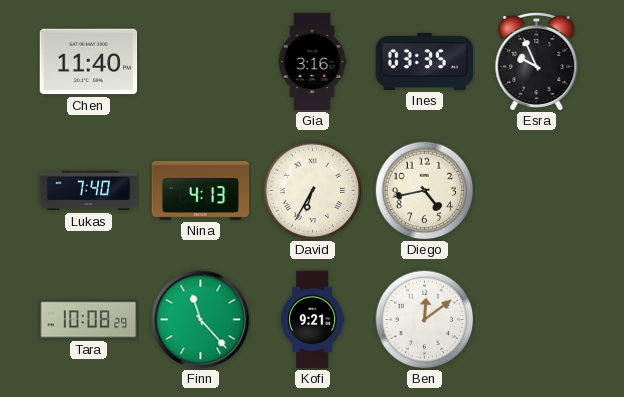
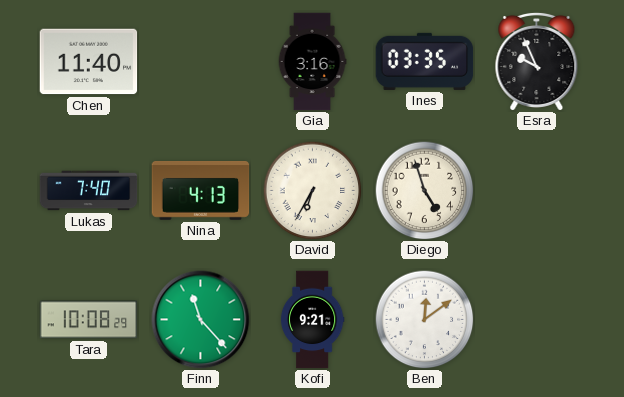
Diego: 4:43 -> 4:57
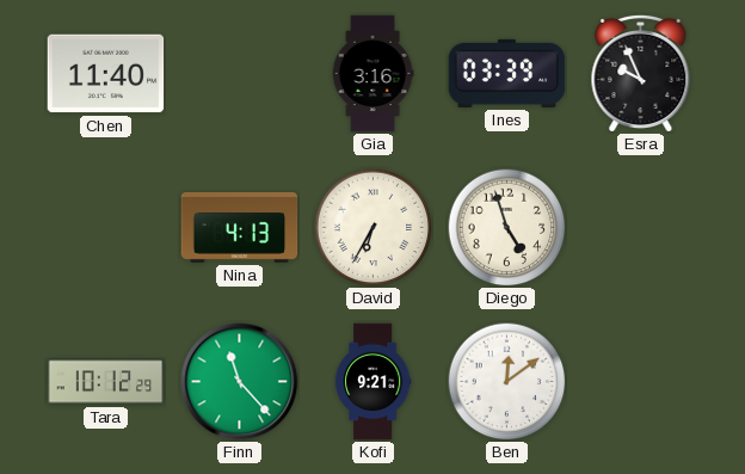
Ines: 03:35 -> 03:39
Lukas: 7:40 -> none
Tara: 10:08 -> 10:12
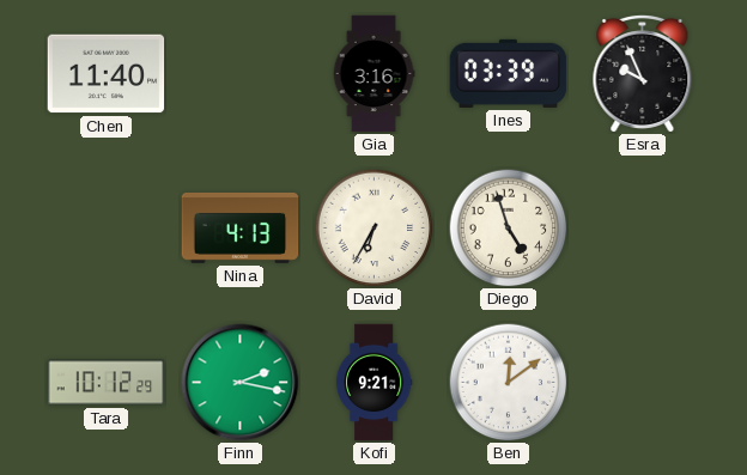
Finn: 11:23 -> 2:17
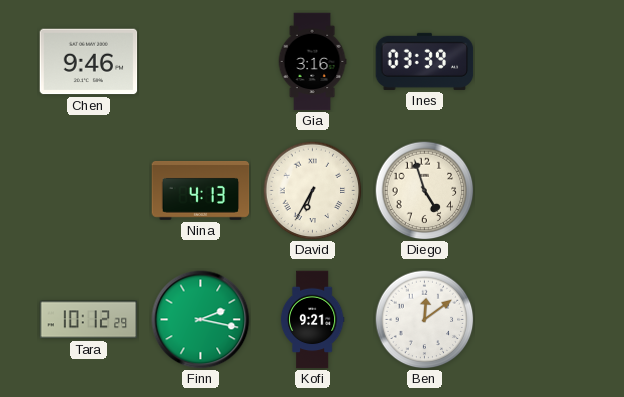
Chen: 11:40 -> 9:46
Esra: 9:56 -> none
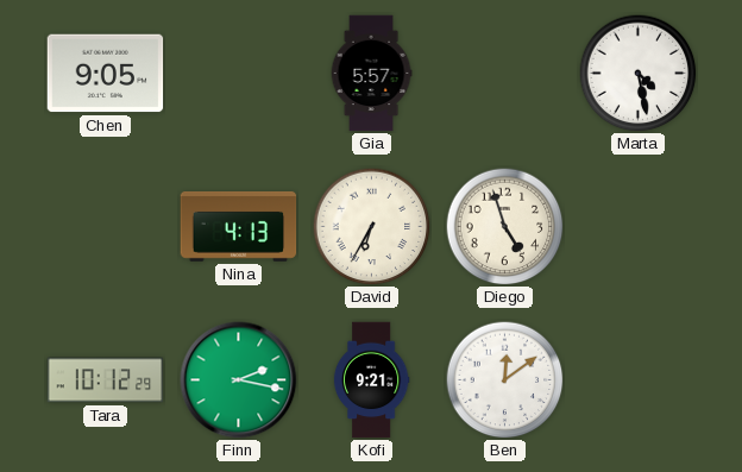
Chen: 9:46 -> 9:05
Gia: 3:16 -> 5:57
Ines: 03:39 -> none
Marta: none -> 4:28
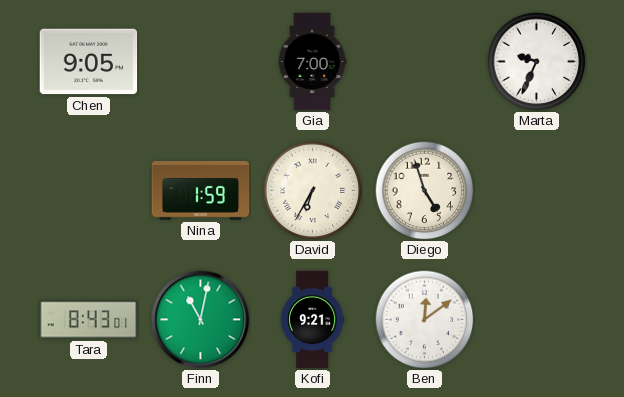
Gia: 5:57 -> 7:00
Marta: 4:28 -> 9:34
Nina: 4:13 -> 1:59
Tara: 10:12 -> 8:43
Finn: 2:17 -> 11:02
